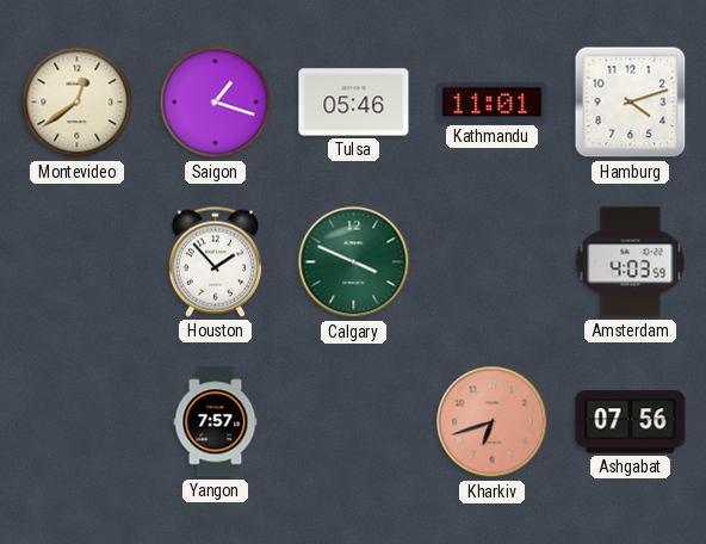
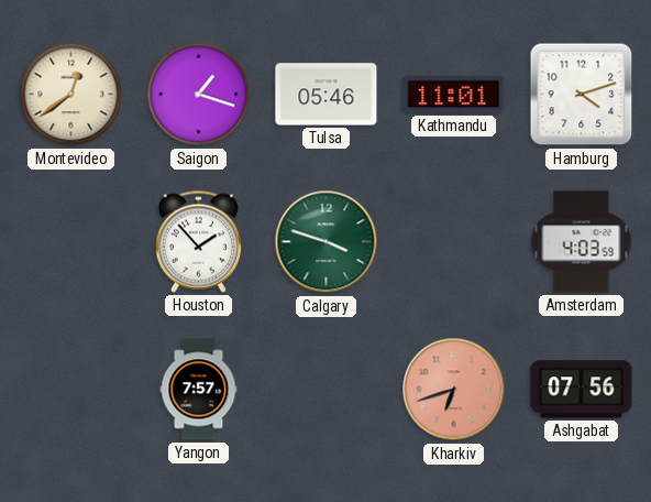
Calgary: 3:49 -> 3:48
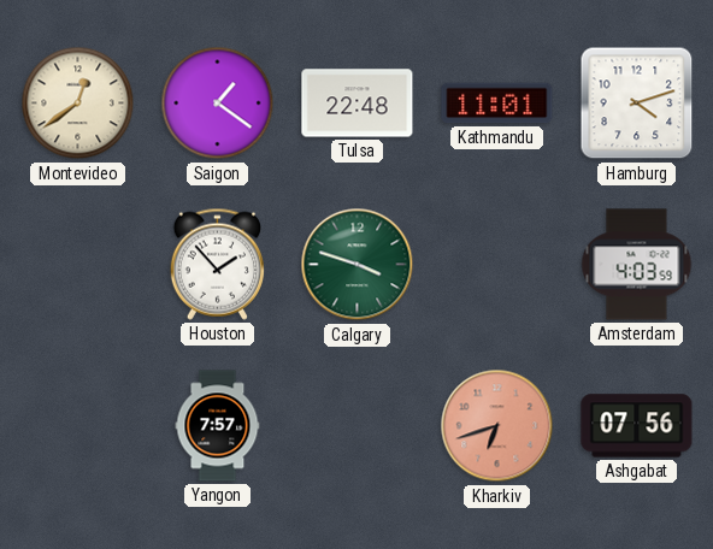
Saigon: 1:18 -> 1:21
Tulsa: 05:46 -> 22:48
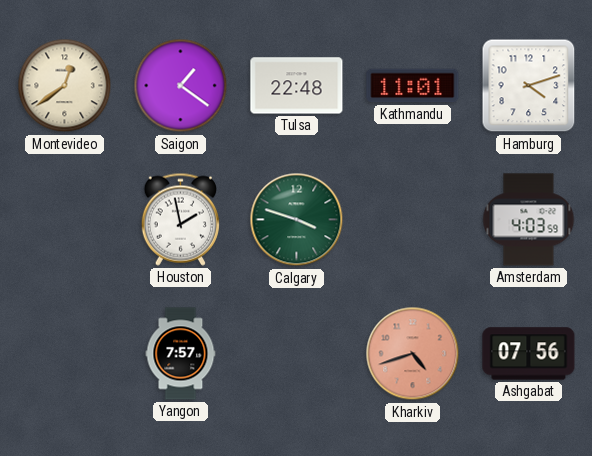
Houston: 1:53 -> 1:58
Kharkiv: 6:42 -> 4:42
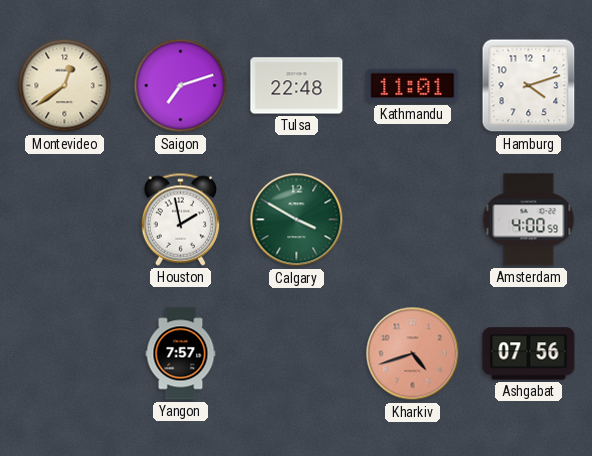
Saigon: 1:21 -> 7:12
Calgary: 3:48 -> 3:50
Amsterdam: 4:03 -> 4:00
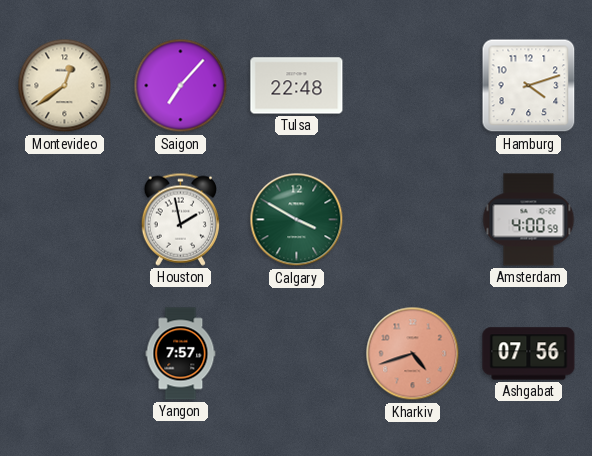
Saigon: 7:12 -> 7:07
Kathmandu: 11:01 -> none
